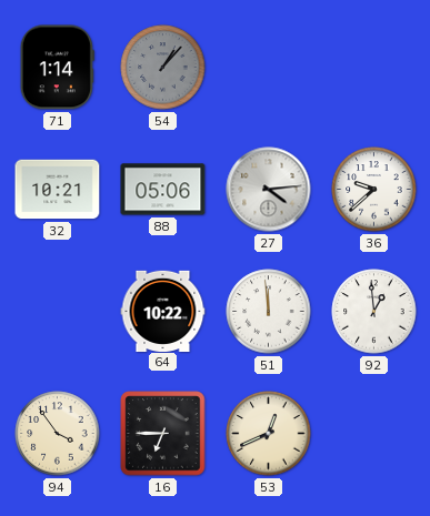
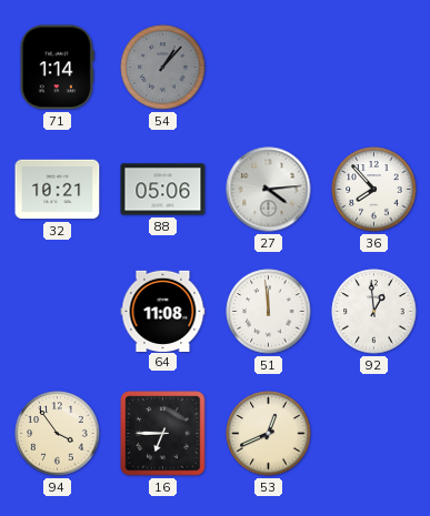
36: 9:38 -> 7:53
64: 10:22 -> 11:08
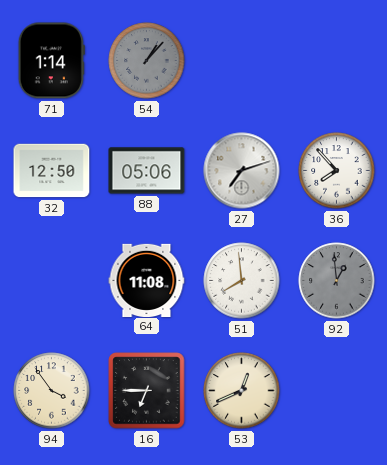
32: 10:21 -> 12:50
27: 4:14 -> 7:12
51: 11:59 -> 7:59
92 dial: white -> grey
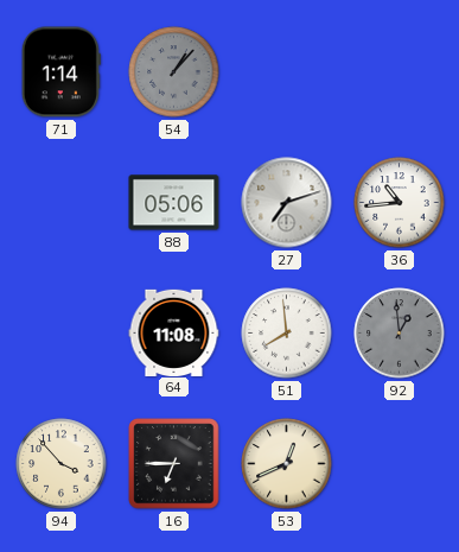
32: 12:50 -> none
36: 7:53 -> 10:44
94: 3:54 -> 3:53
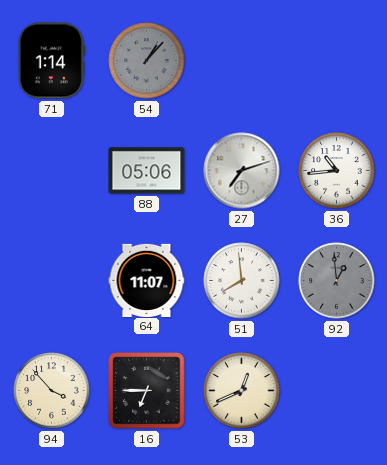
64: 11:08 -> 11:07
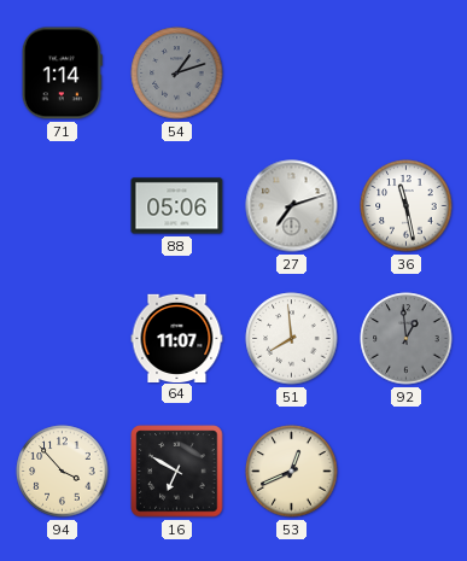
54: 1:07 -> 1:12
36: 10:44 -> 11:28
16: 6:45 -> 6:50
